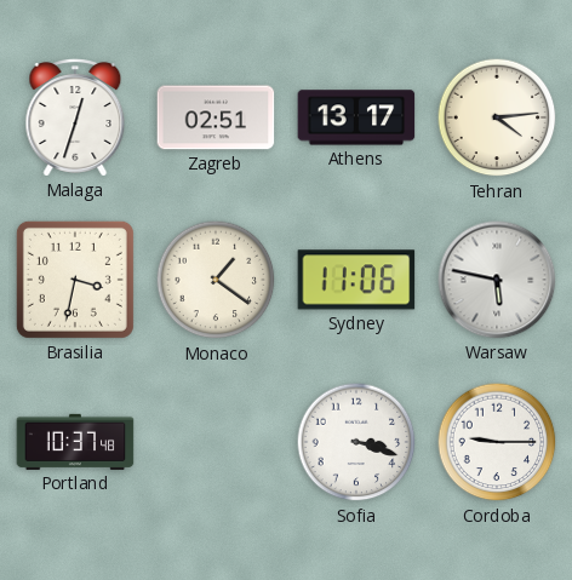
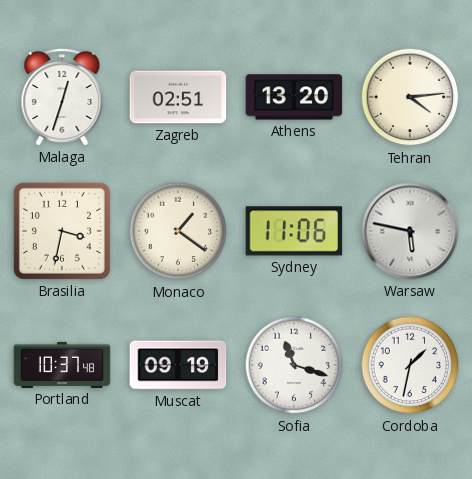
Athens: 13:17 -> 13:20
Muscat: none -> 09:19
Sofia: 3:18 -> 11:18
Cordoba: 9:15 -> 1:32
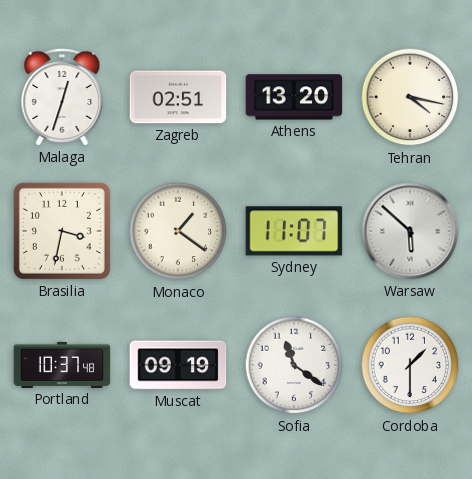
Tehran: 4:14 -> 4:17
Sydney: 11:06 -> 11:07
Warsaw: 5:47 -> 5:52
Sofia: 11:18 -> 11:21
Cordoba: 1:32 -> 1:30
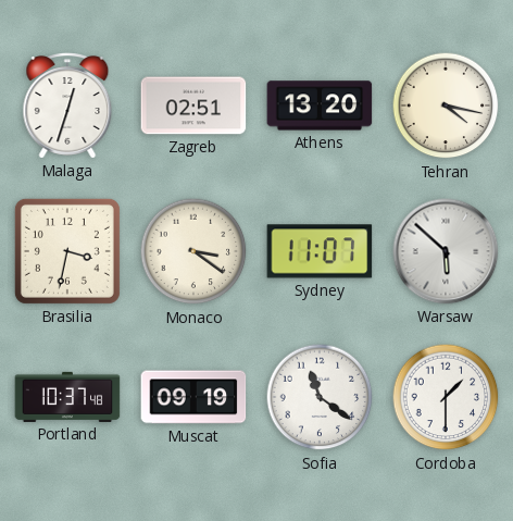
Monaco: 1:21 -> 3:21
